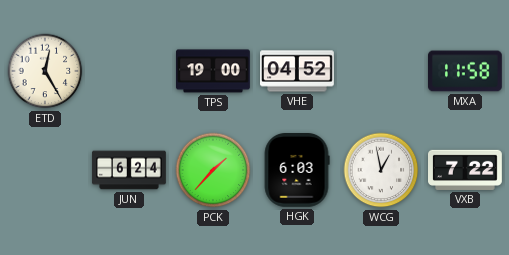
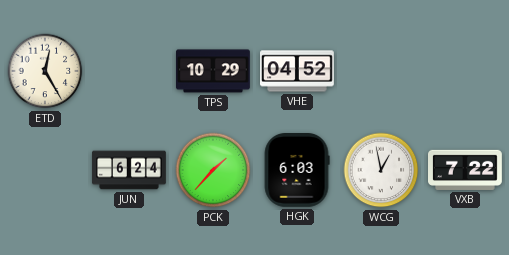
TPS: 19:00 -> 10:29
MXA: 11:58 -> none
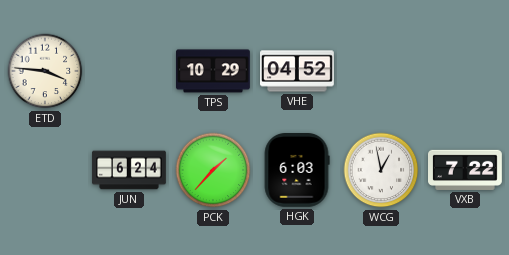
ETD: 12:25 -> 3:46
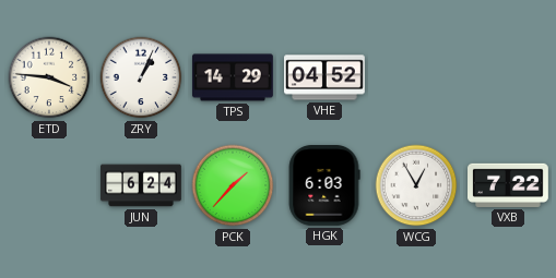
ZRY: none -> 1:04
TPS: 10:29 -> 14:29
WCG: 12:58 -> 12:55
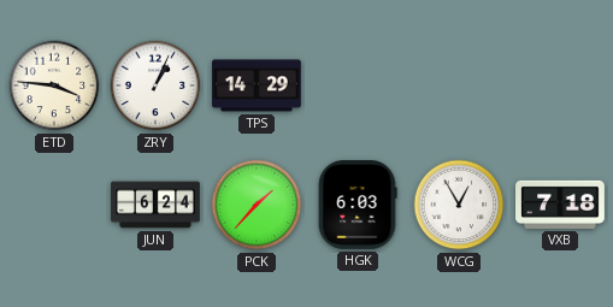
VHE: 04:52 -> none
VXB: 7:22 -> 7:18
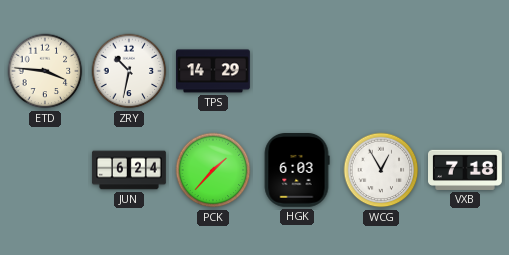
ZRY: 1:04 -> 10:32
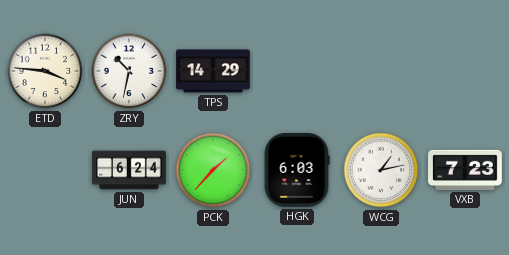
WCG: 12:55 -> 1:13
VXB: 7:18 -> 7:23
